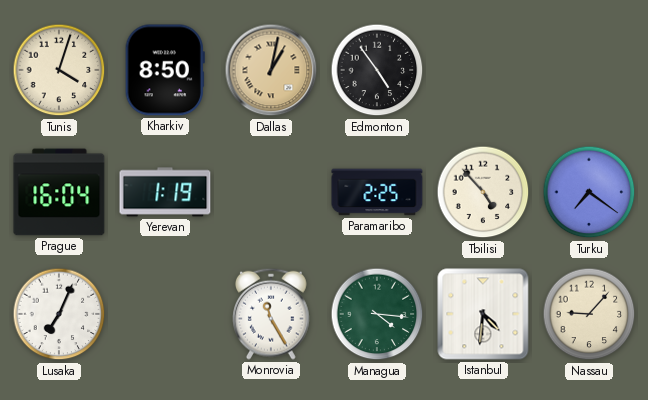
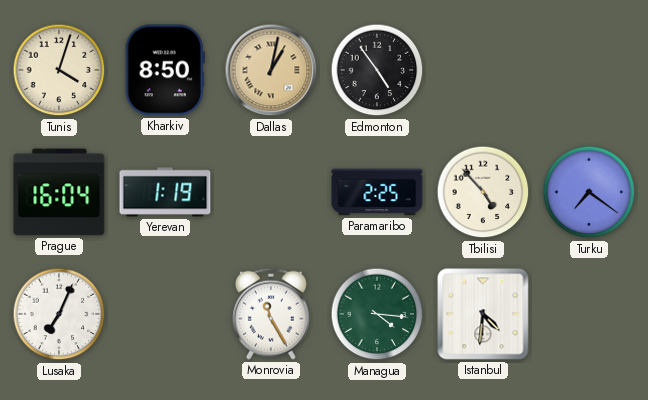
Nassau: 9:07 -> none
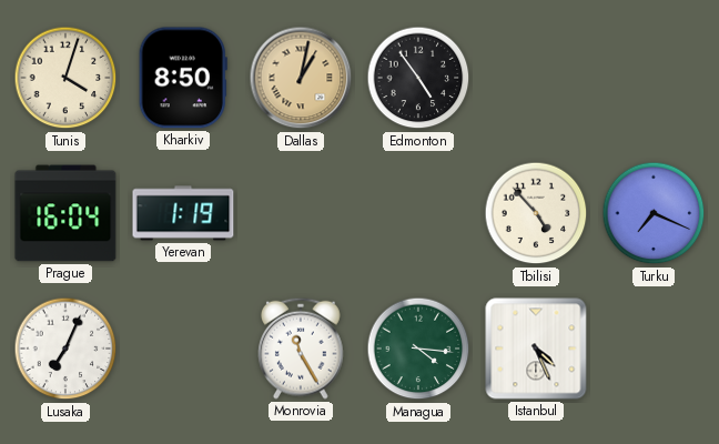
Paramaribo: 2:25 -> none
Turku: 7:21 -> 7:19
Istanbul: 4:31 -> 4:26
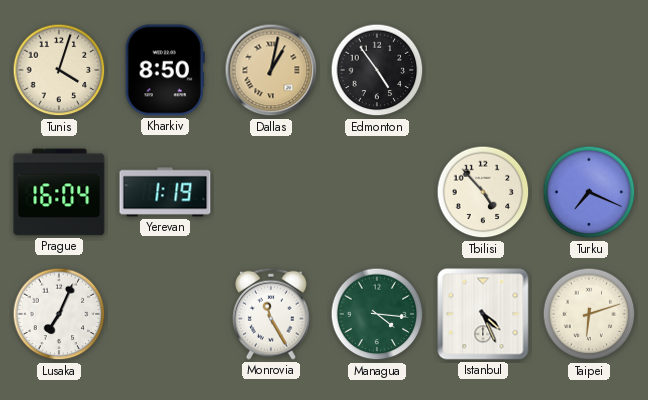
Taipei: none -> 6:12
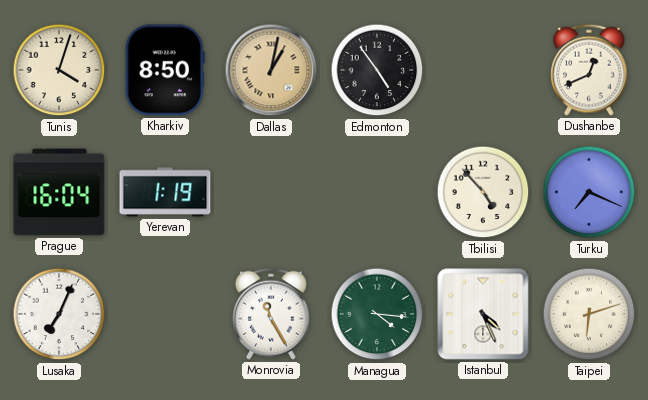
Dushanbe: none -> 12:41
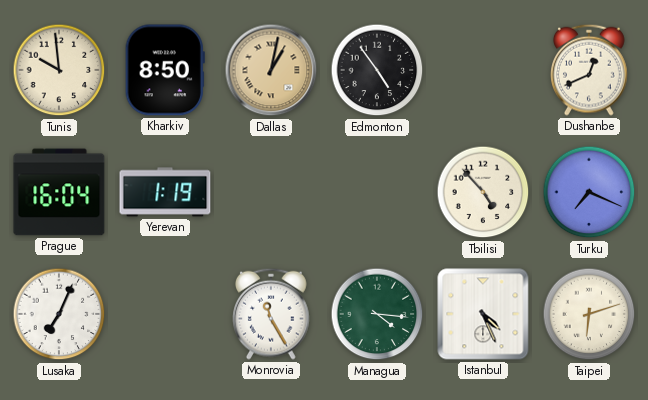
Tunis: 4:03 -> 9:59
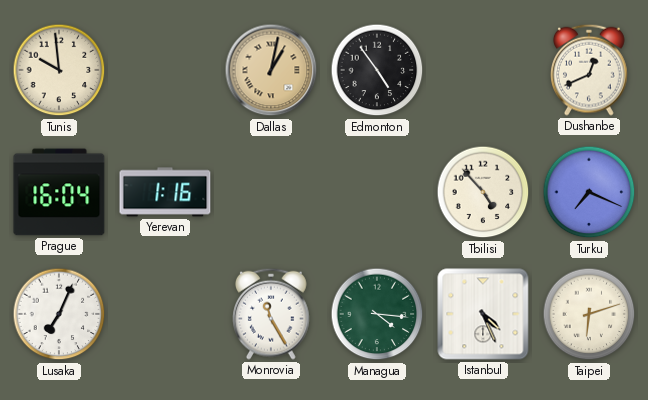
Kharkiv: 8:50 -> none
Yerevan: 1:19 -> 1:16
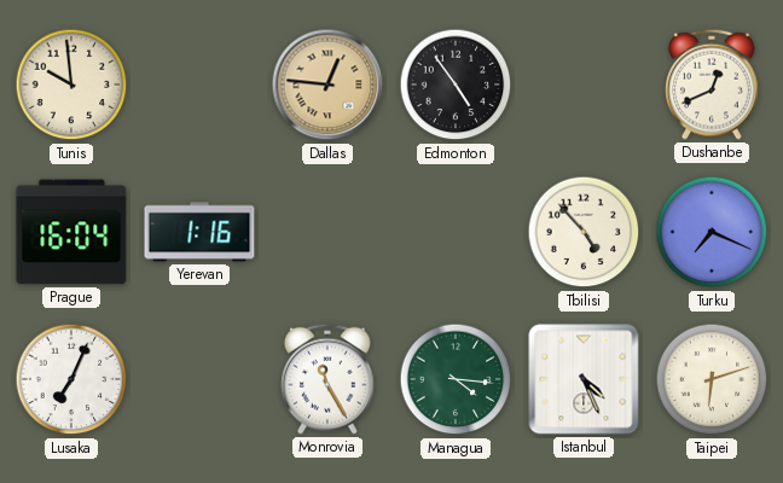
Dallas: 1:02 -> 12:46
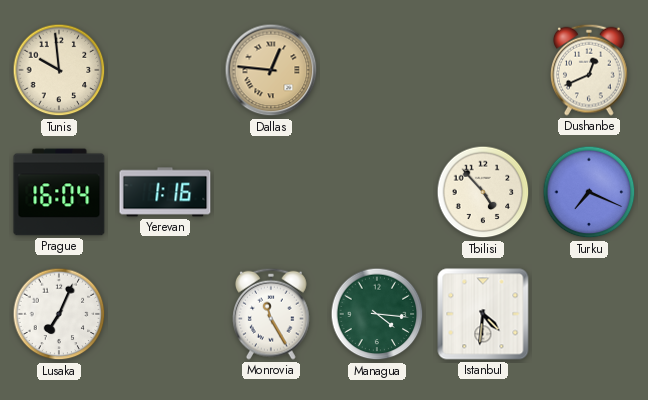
Edmonton: 4:54 -> none
Istanbul: 4:26 -> 4:31
Taipei: 6:12 -> none
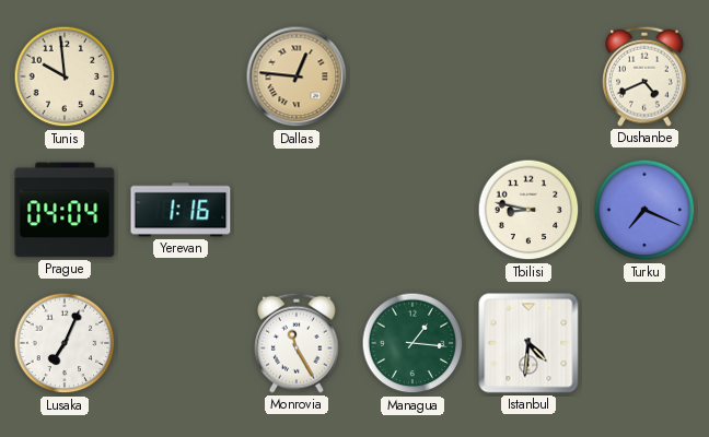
Dushanbe: 12:41 -> 4:41
Prague: 16:04 -> 04:04
Tbilisi: 4:53 -> 8:47
Managua: 4:16 -> 1:16
